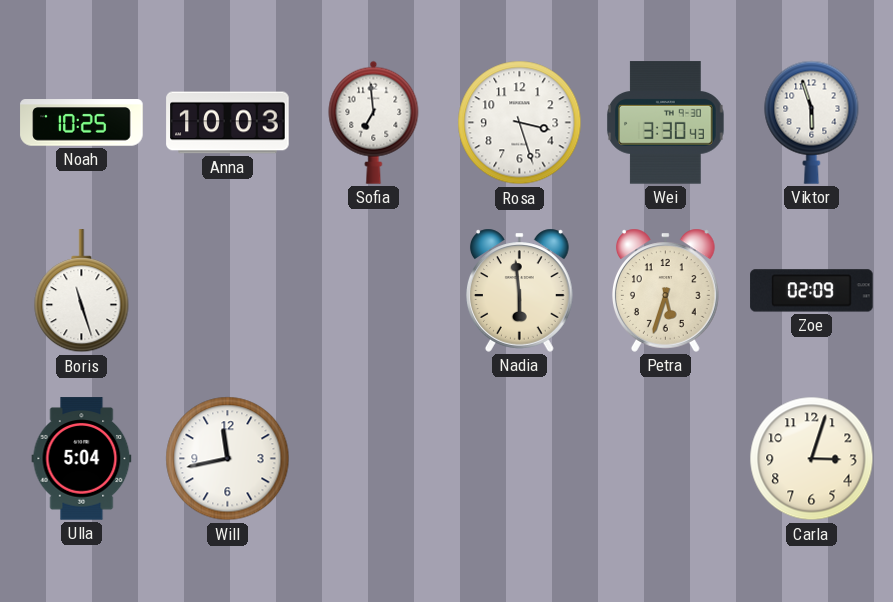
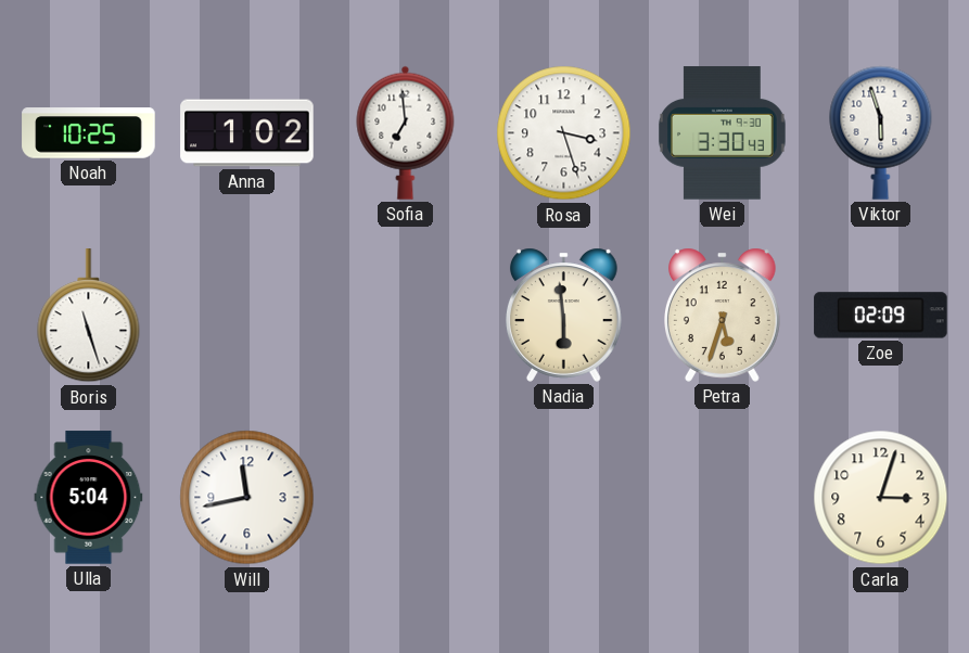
Anna: 10:03 -> 1:02
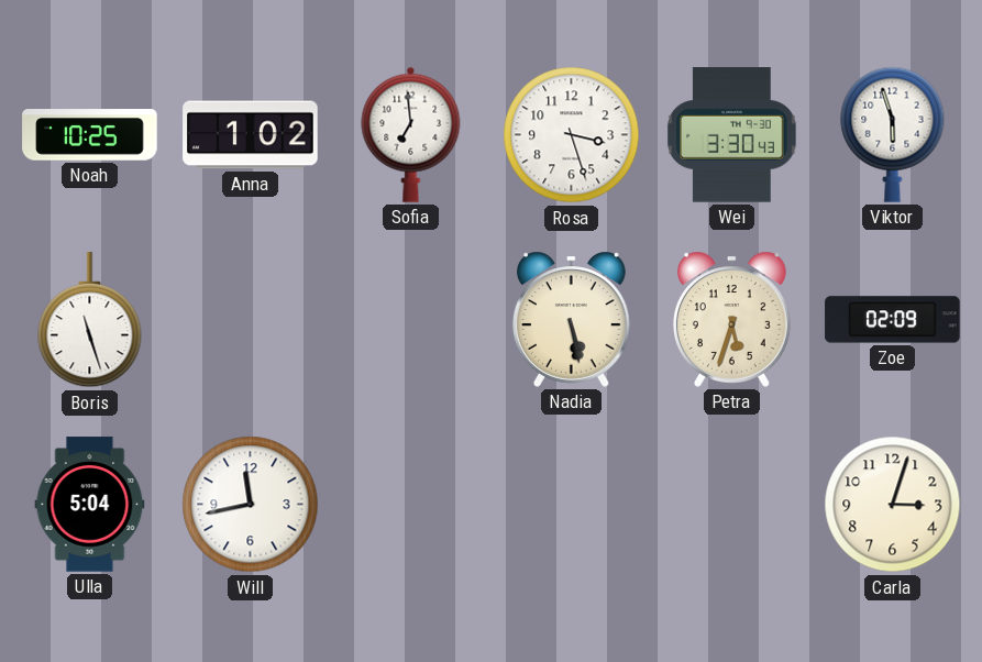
Nadia: 5:59 -> 5:28
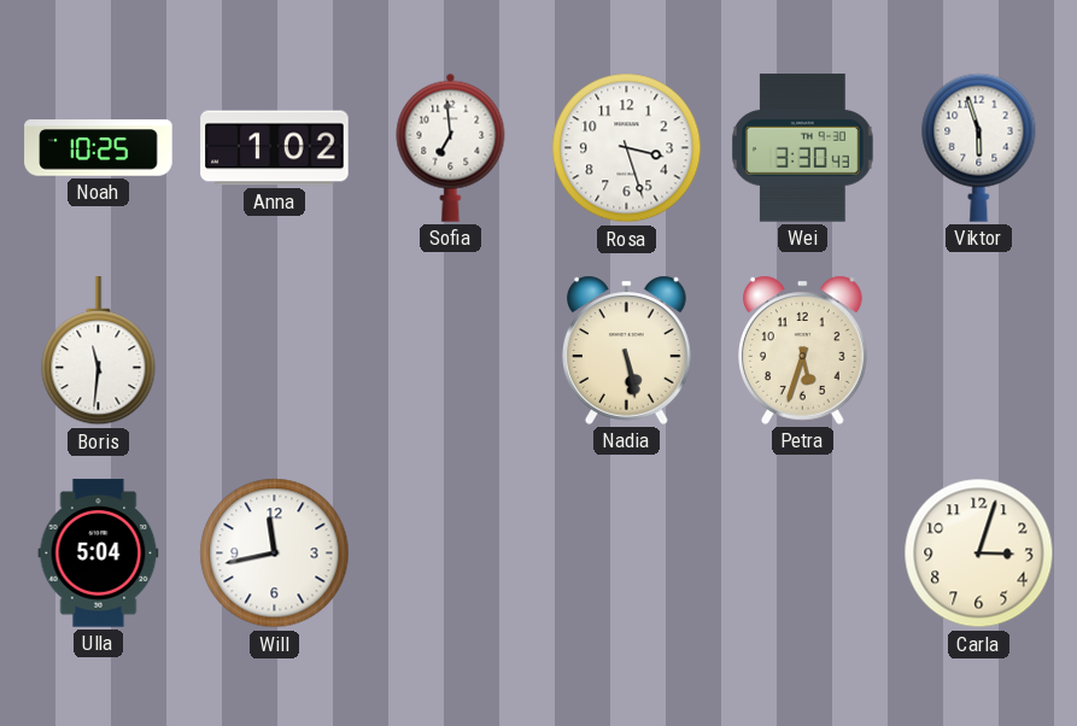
Boris: 11:27 -> 11:31
Zoe: 02:09 -> none
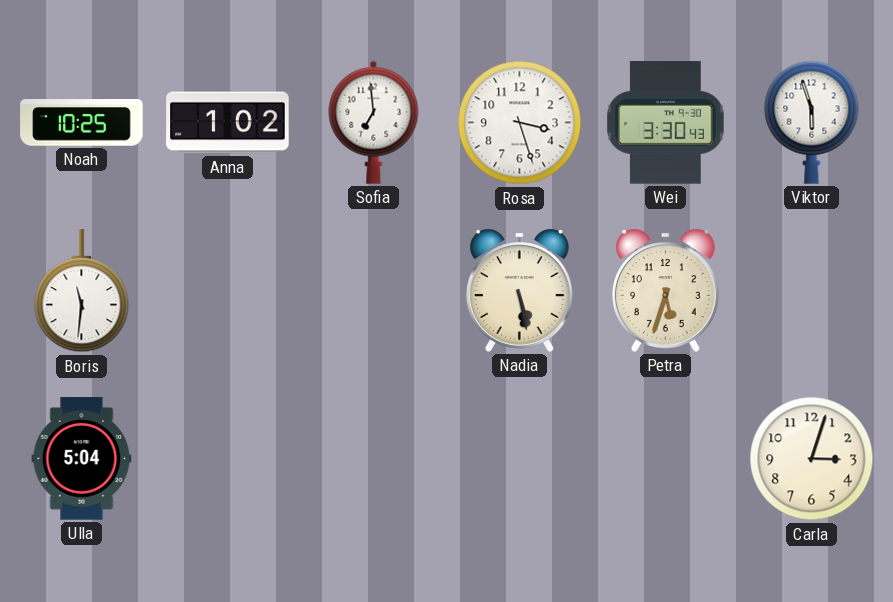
Will: 11:43 -> none
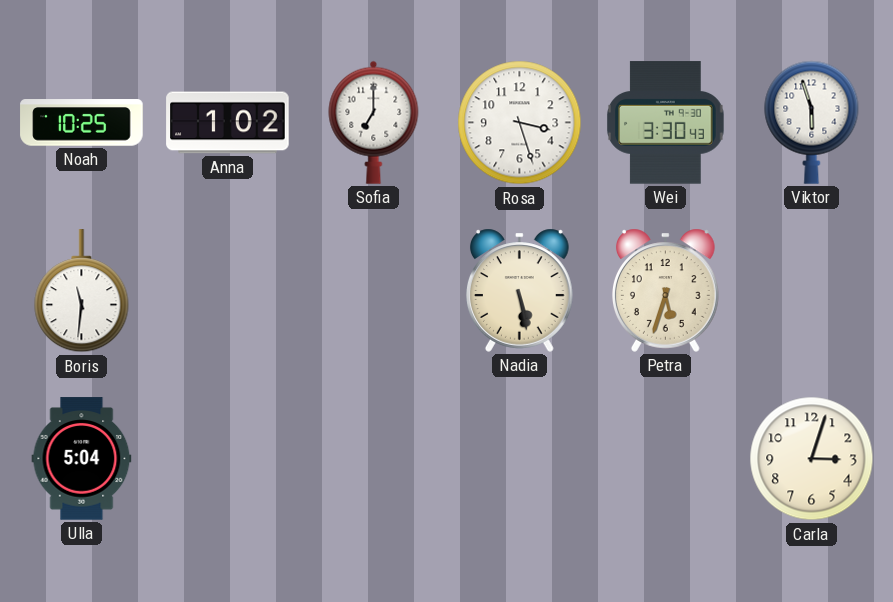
Sofia: 6:59 -> 7:00
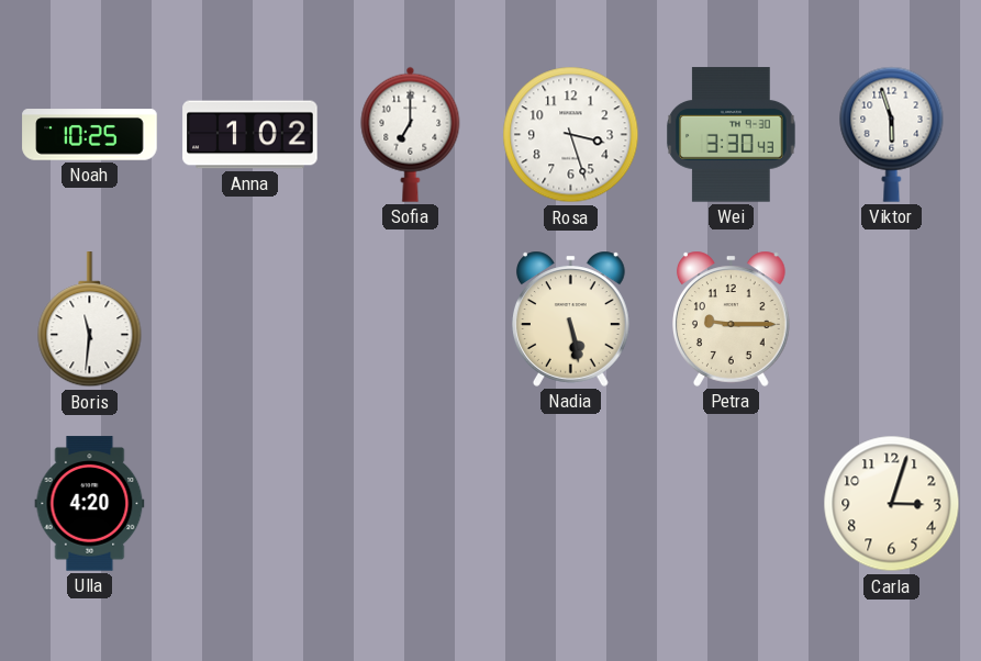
Petra: 5:33 -> 9:15
Ulla: 5:04 -> 4:20
